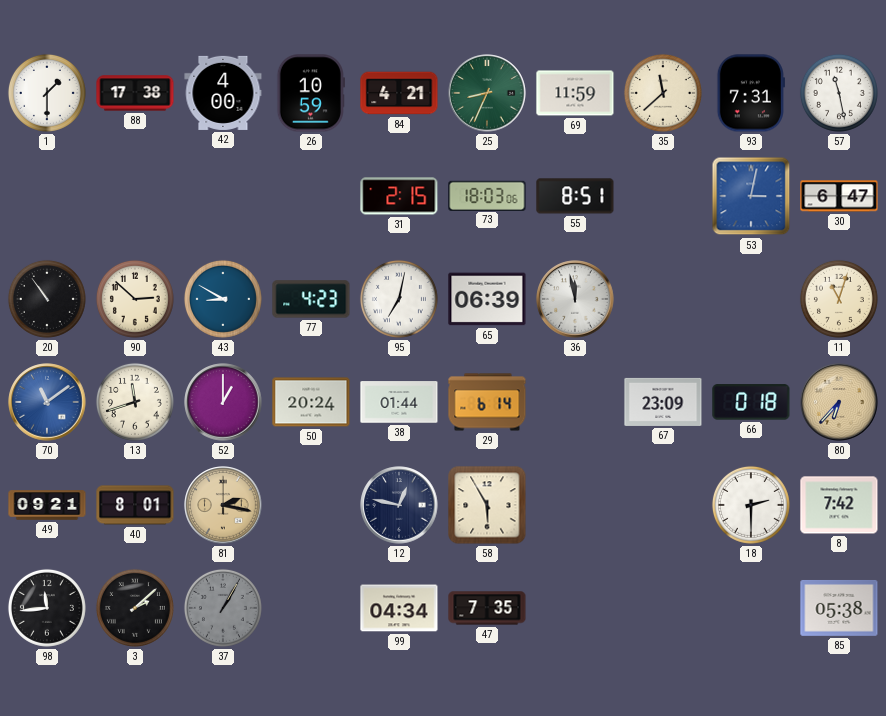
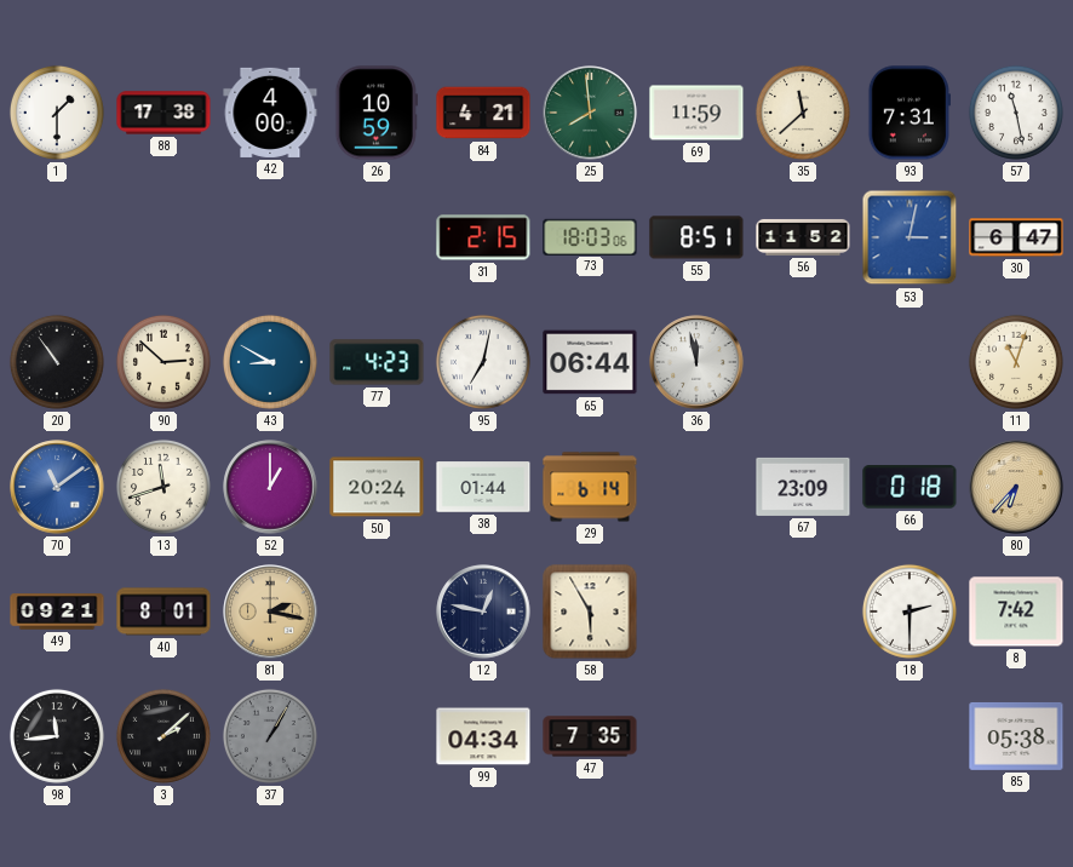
25: 8:34 -> 7:59
56: none -> 11:52
65: 06:39 -> 06:44
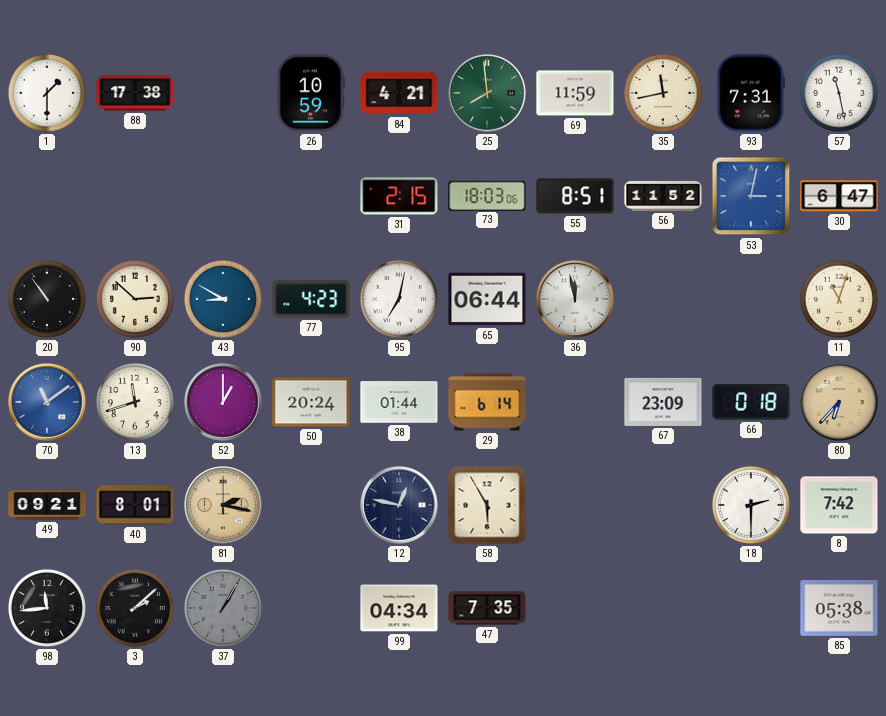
42: 4:00 -> none
35: 11:38 -> 11:43
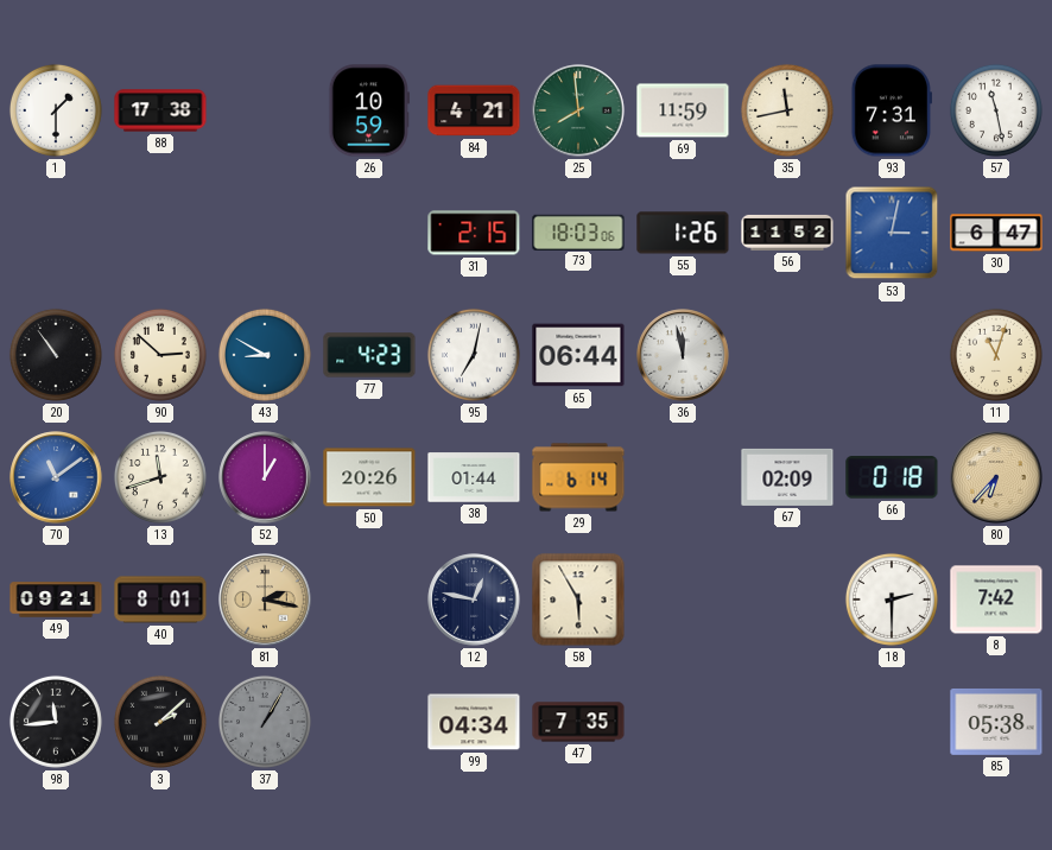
55: 8:51 -> 1:26
50: 20:24 -> 20:26
67: 23:09 -> 02:09
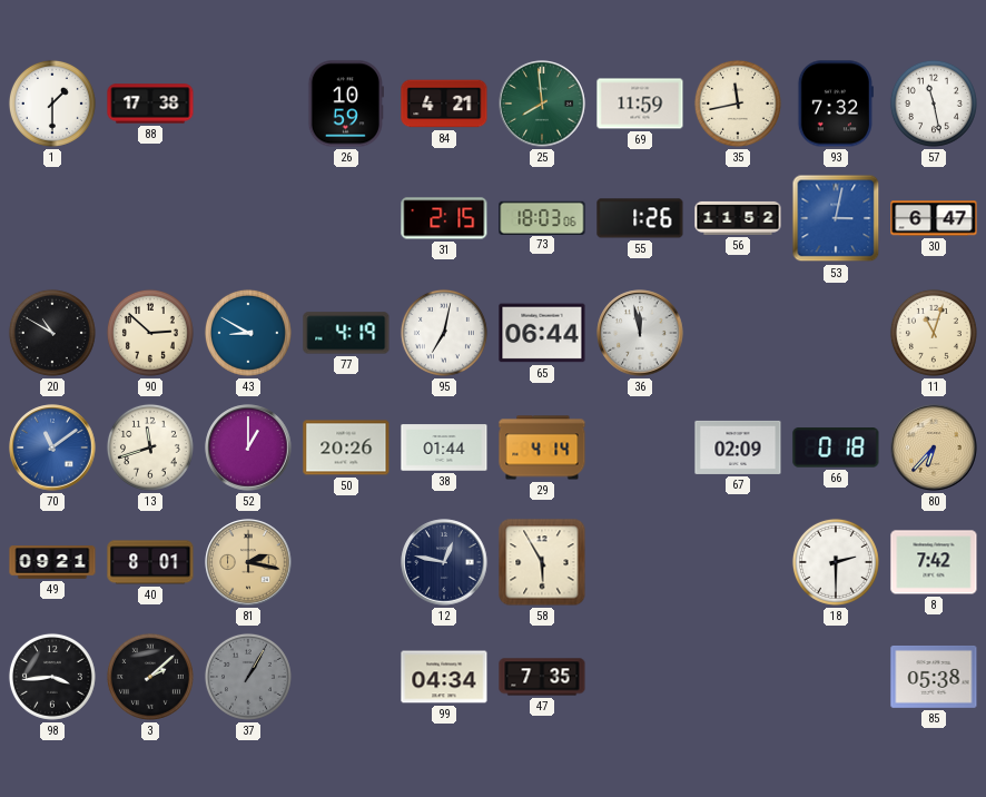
93: 7:31 -> 7:32
20: 10:54 -> 10:50
77: 4:23 -> 4:19
29: 6:14 -> 4:14
98: 11:44 -> 3:44
